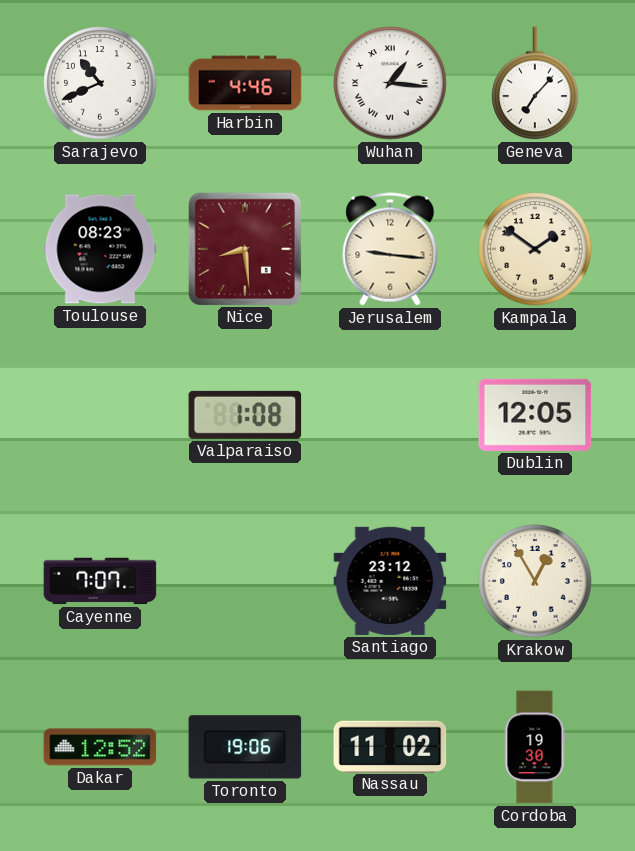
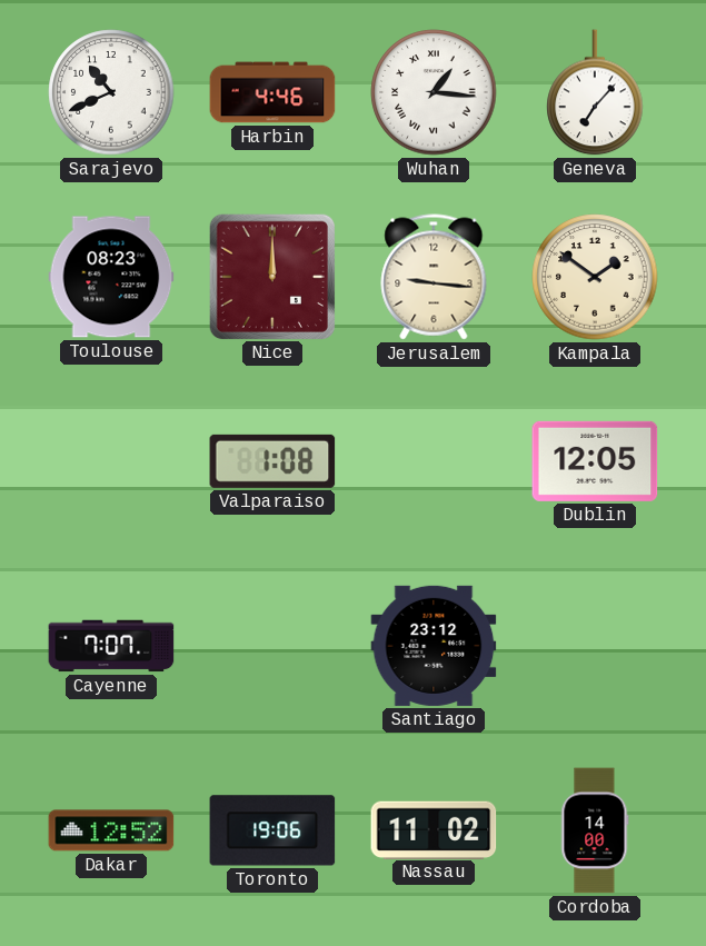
Nice: 8:29 -> 12:00
Krakow: 12:55 -> none
Cordoba: 19:30 -> 14:00
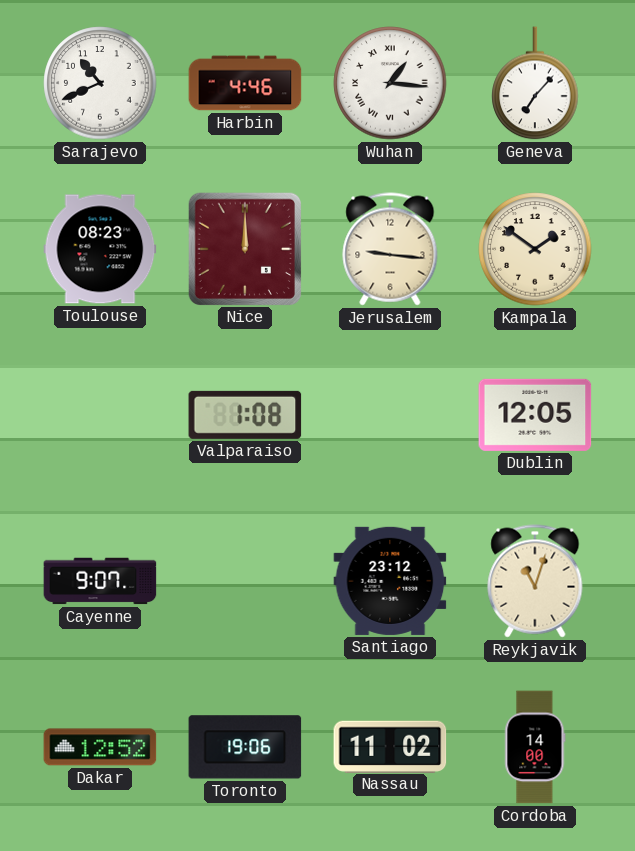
Cayenne: 7:07 -> 9:07
Reykjavik: none -> 11:03
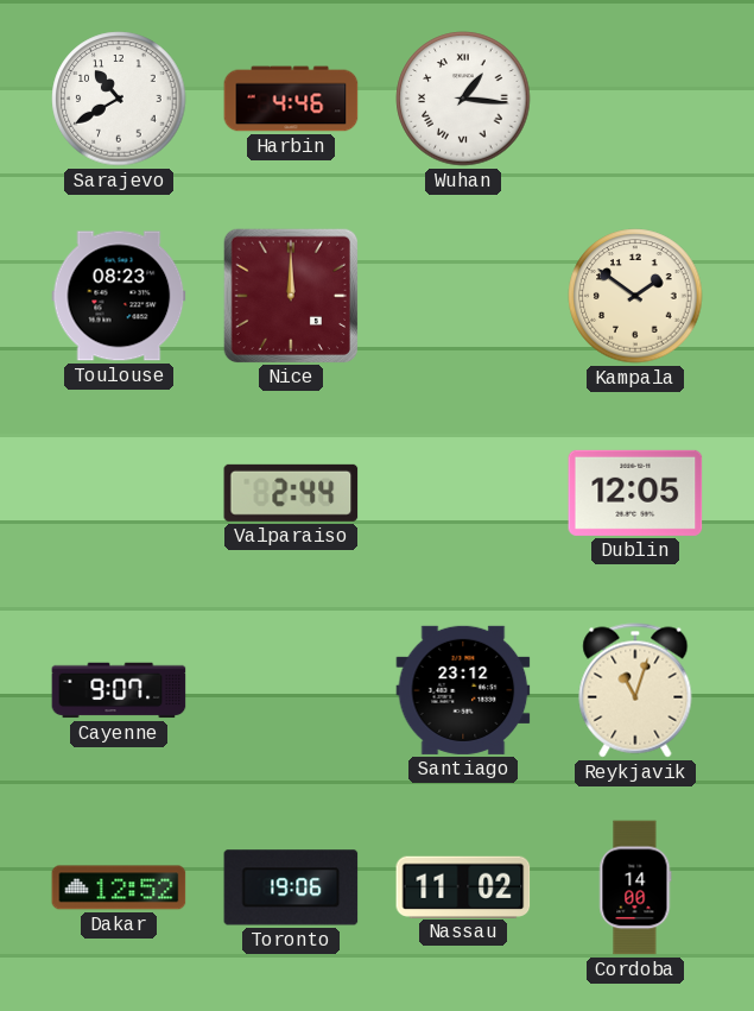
Sarajevo: 10:41 -> 10:40
Geneva: 7:07 -> none
Jerusalem: 9:16 -> none
Valparaiso: 1:08 -> 2:44
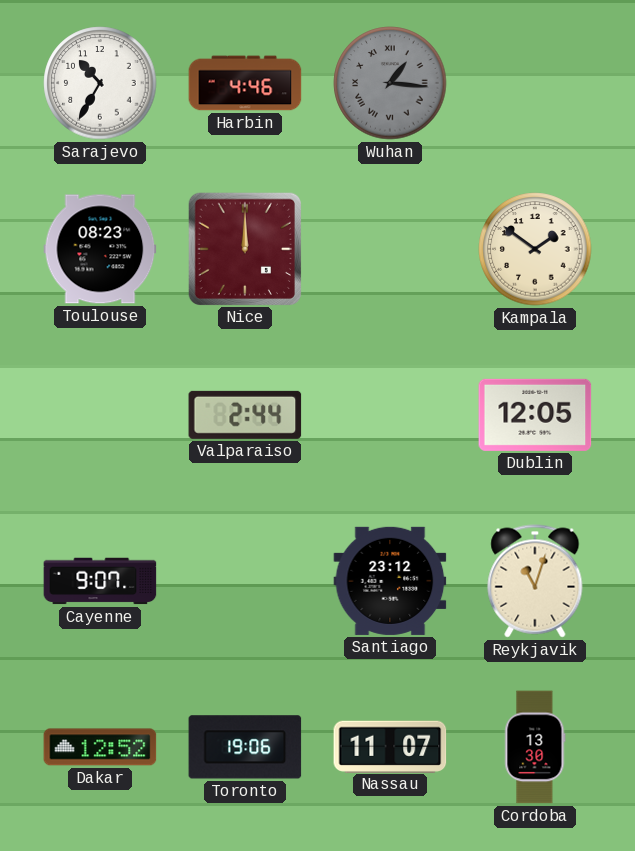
Sarajevo: 10:40 -> 10:35
Wuhan dial: white -> grey
Nassau: 11:02 -> 11:07
Cordoba: 14:00 -> 13:30
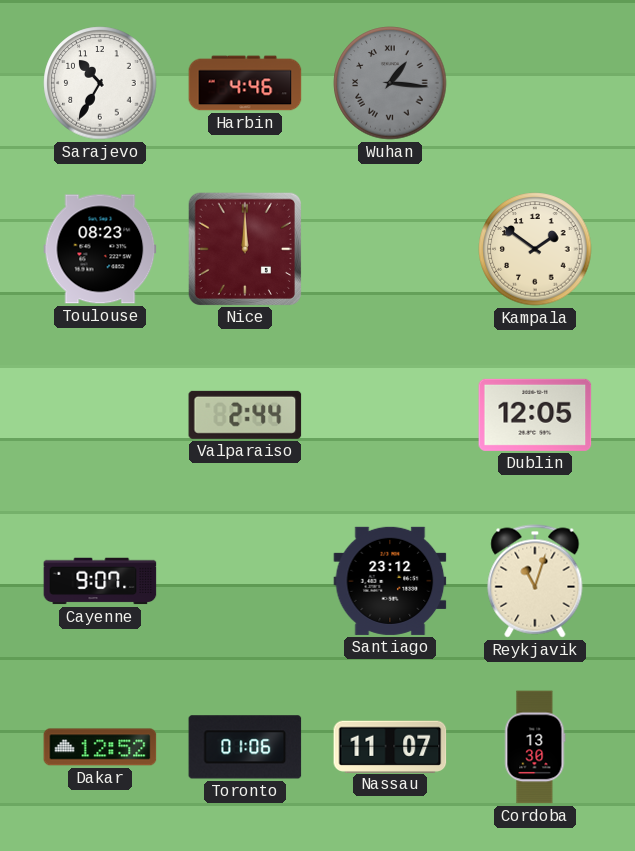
Toronto: 19:06 -> 01:06
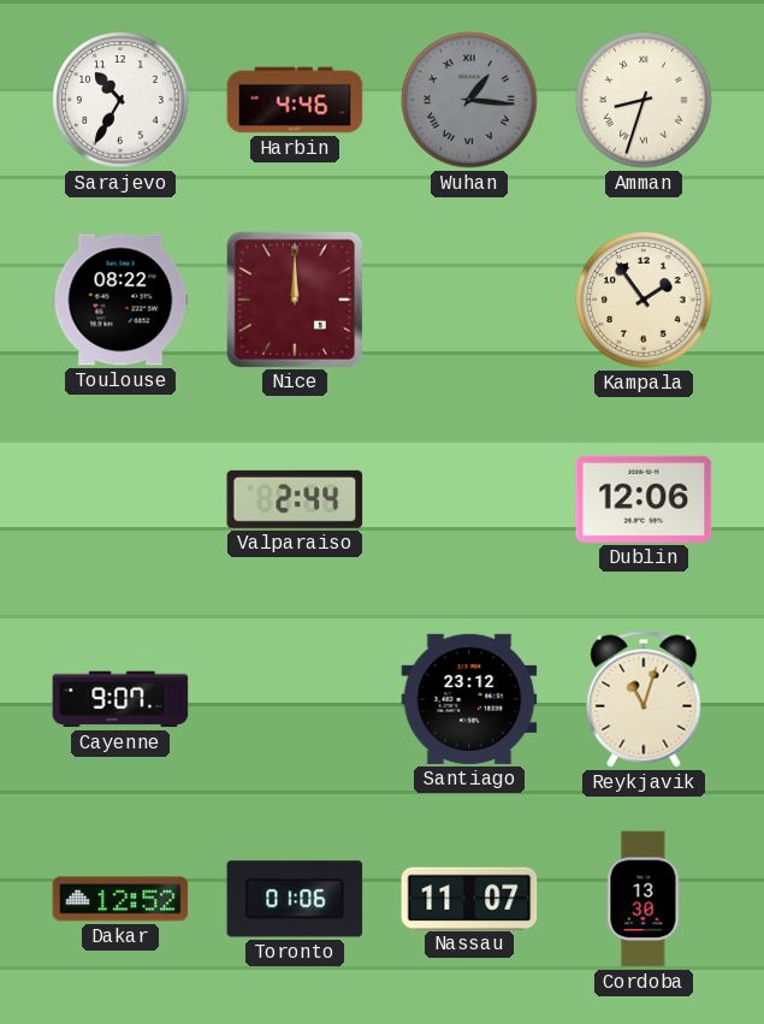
Amman: none -> 8:33
Toulouse: 08:23 -> 08:22
Kampala: 1:51 -> 1:54
Dublin: 12:05 -> 12:06
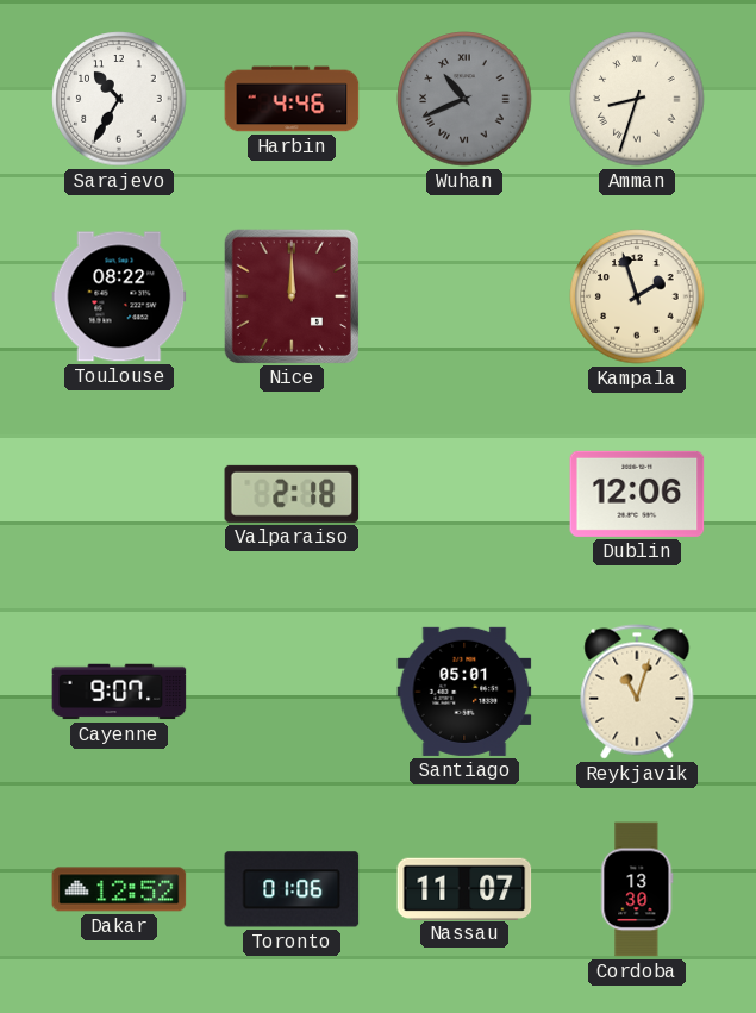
Wuhan: 1:16 -> 10:41
Kampala: 1:54 -> 1:57
Valparaiso: 2:44 -> 2:18
Santiago: 23:12 -> 05:01
